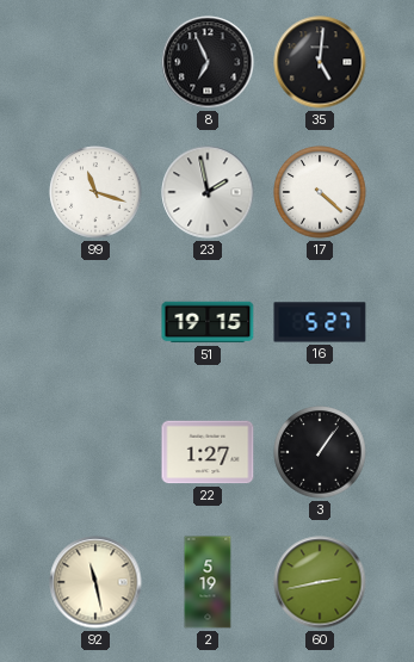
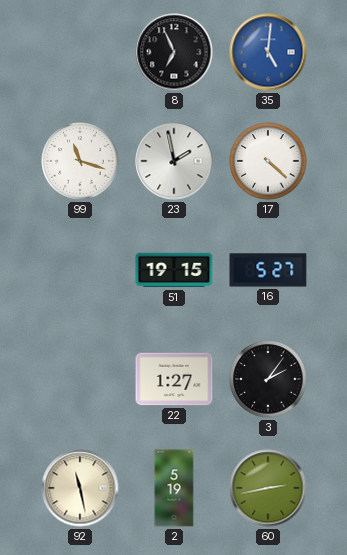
35 dial: black -> blue
3: 1:06 -> 2:06
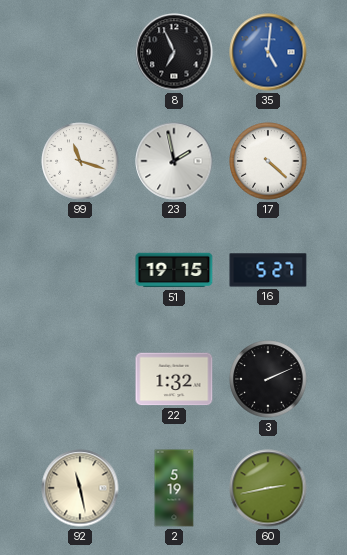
22: 1:27 -> 1:32
3: 2:06 -> 2:11
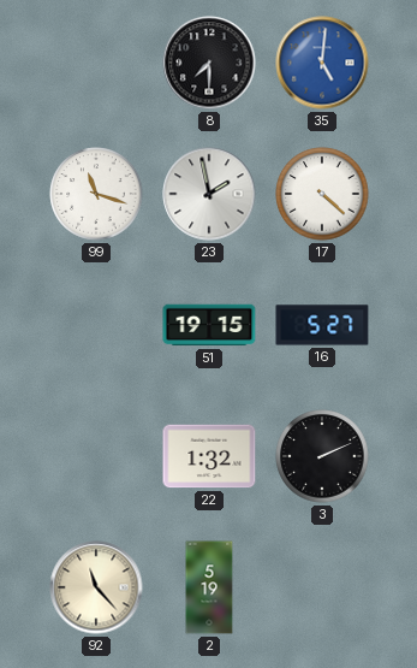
8: 6:56 -> 7:30
92: 11:28 -> 11:23
60: 2:43 -> none
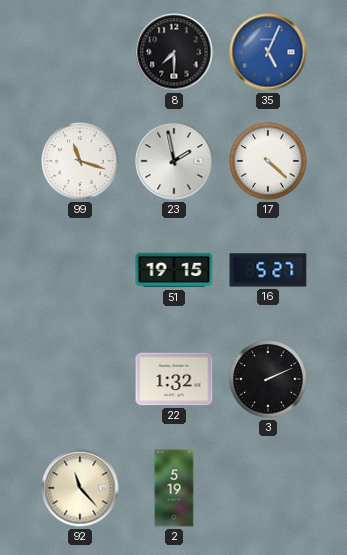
35: 5:01 -> 5:04
